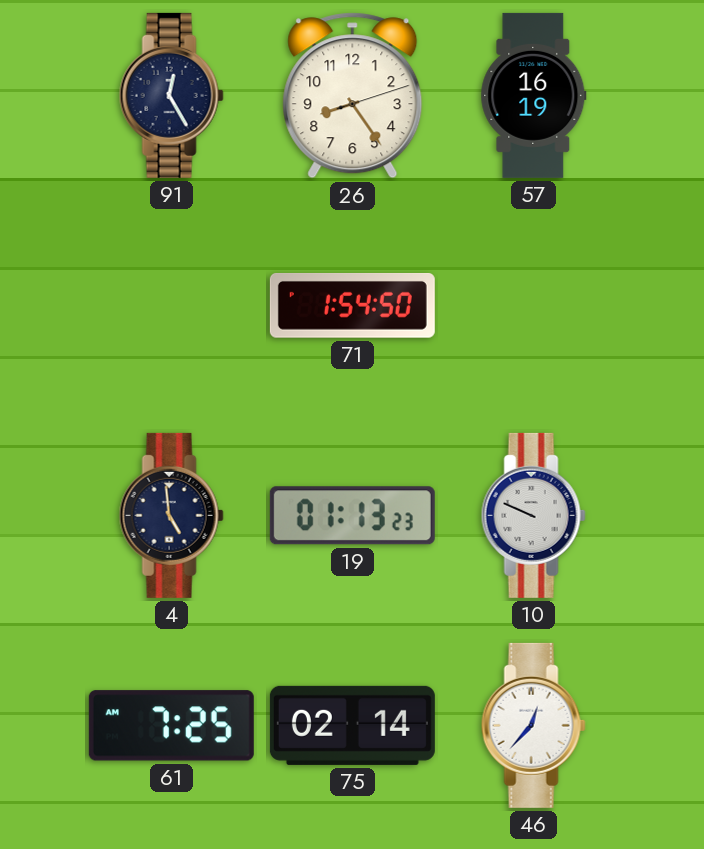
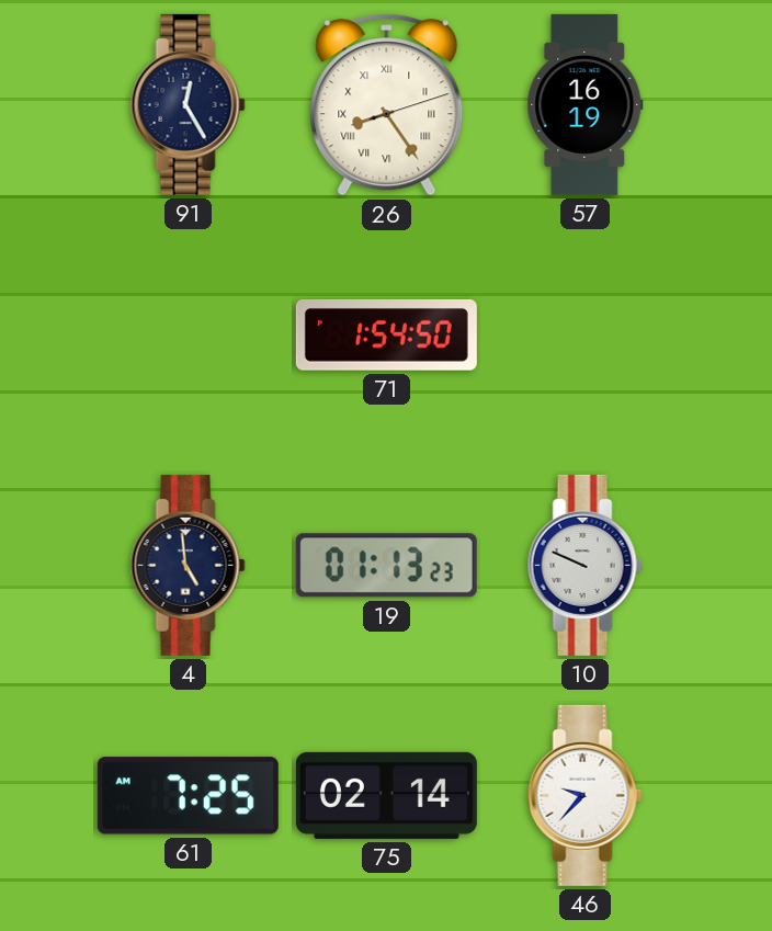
26 numerals: Arabic -> Roman
46: 12:37 -> 9:37
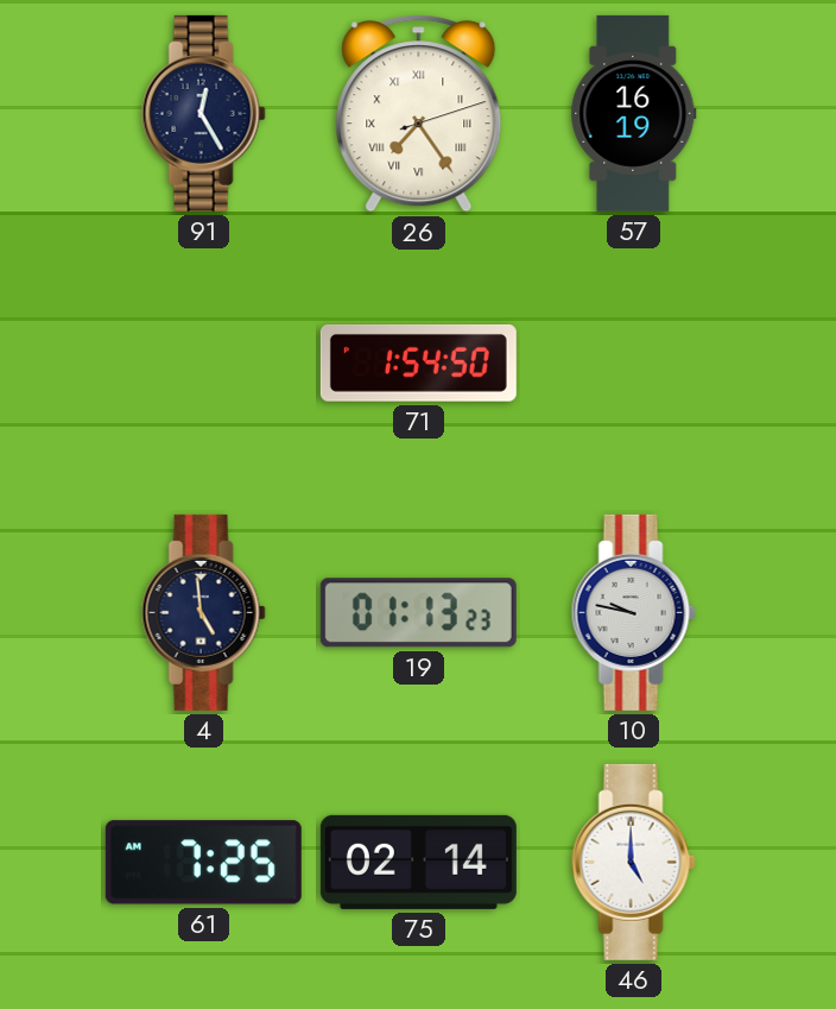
26: 8:24 -> 7:24
10: 9:49 -> 9:47
46: 9:37 -> 5:00
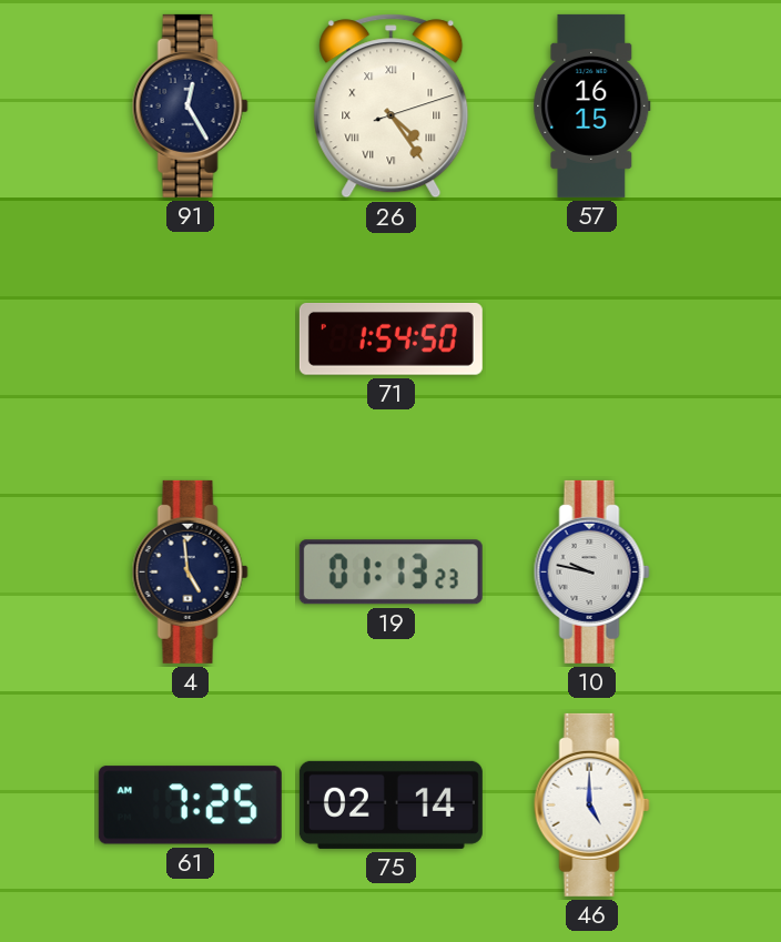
26: 7:24 -> 4:24
57: 16:19 -> 16:15
